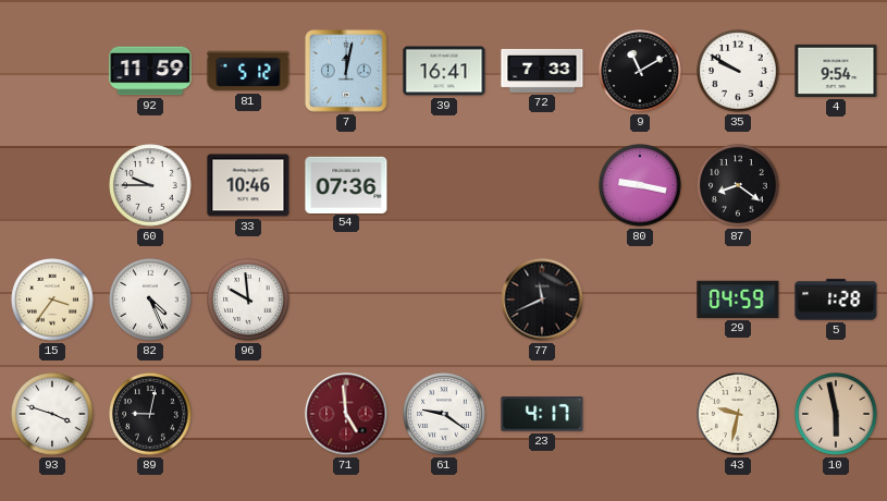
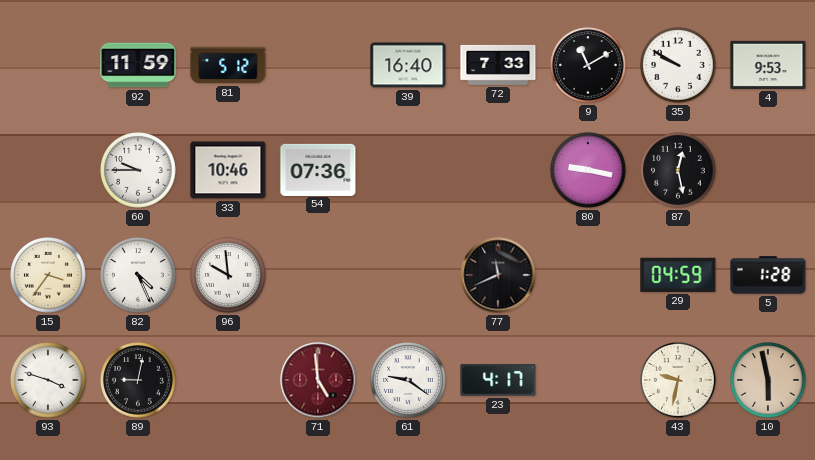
7: 12:02 -> none
39: 16:41 -> 16:40
4: 9:54 -> 9:53
87: 8:21 -> 12:28
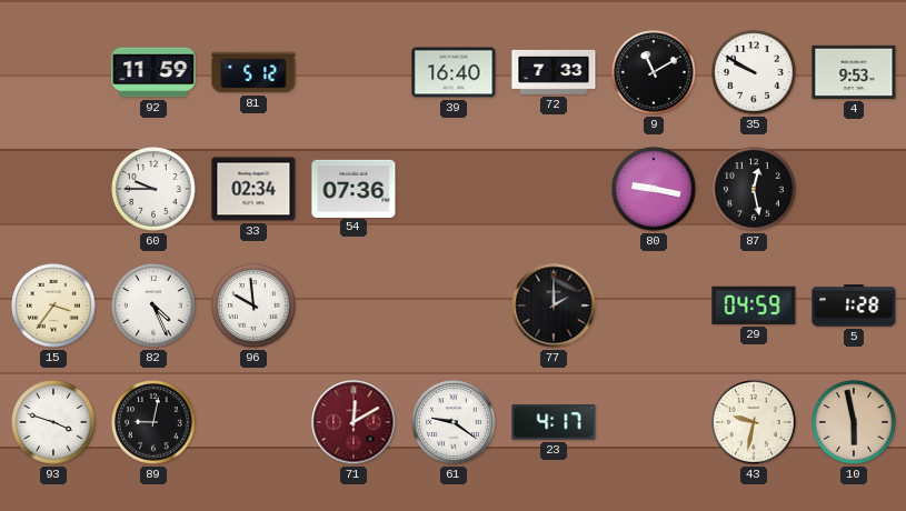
33: 10:46 -> 02:34
77: 11:41 -> 2:00
71: 4:59 -> 12:10
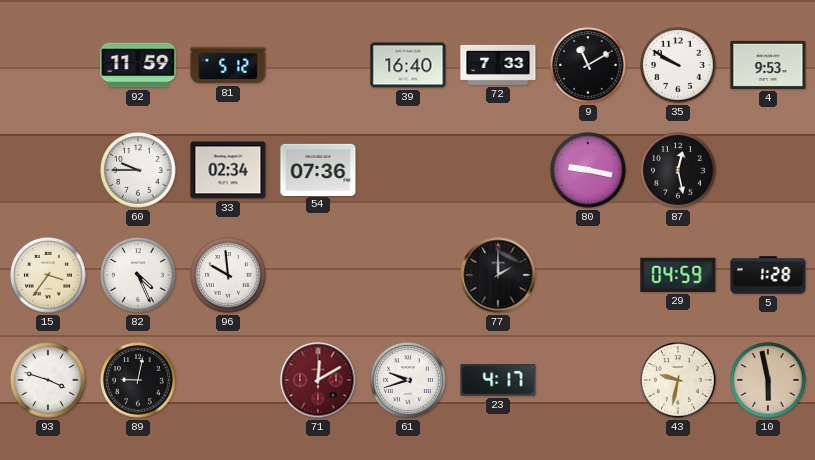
61: 9:21 -> 9:42
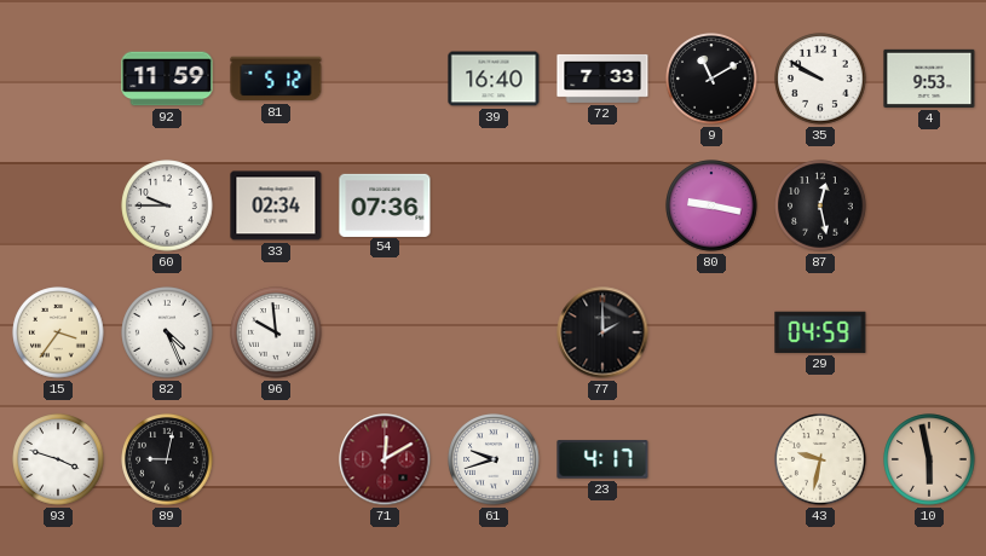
5: 1:28 -> none
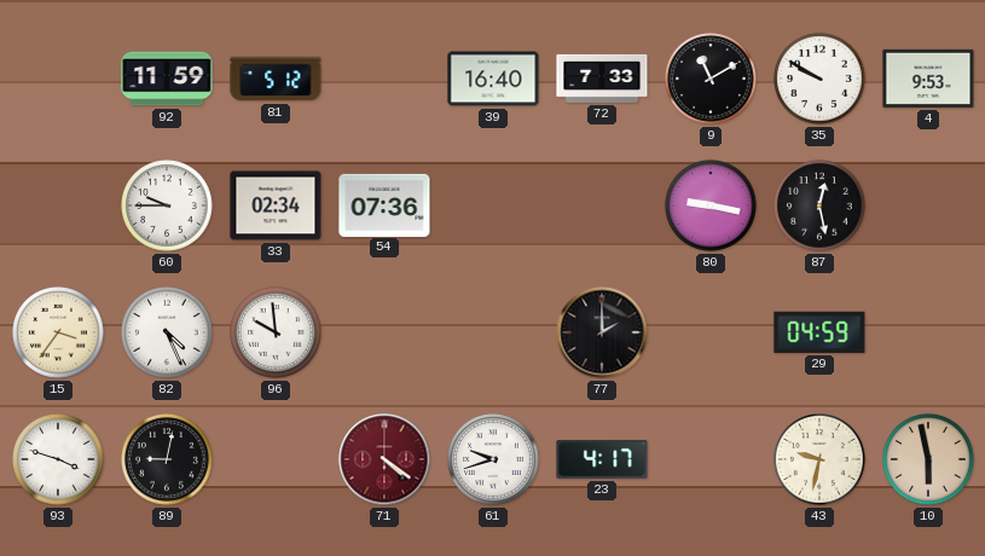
71: 12:10 -> 4:21
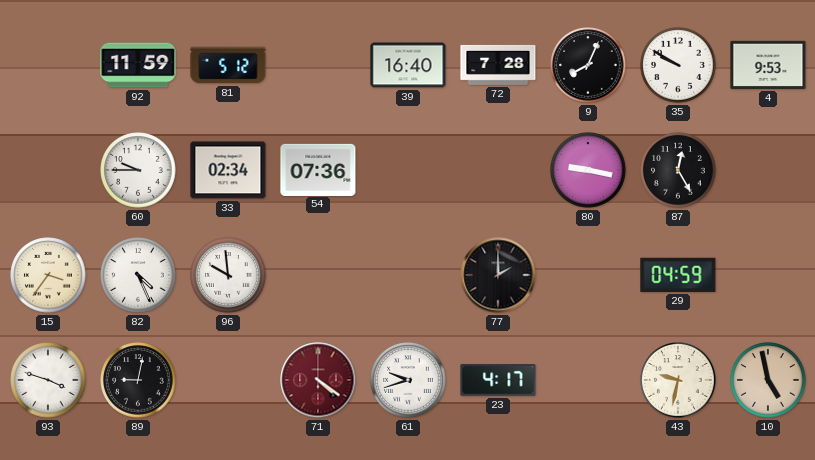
72: 7:33 -> 7:28
9: 11:10 -> 8:04
87: 12:28 -> 12:25
10: 5:58 -> 4:58
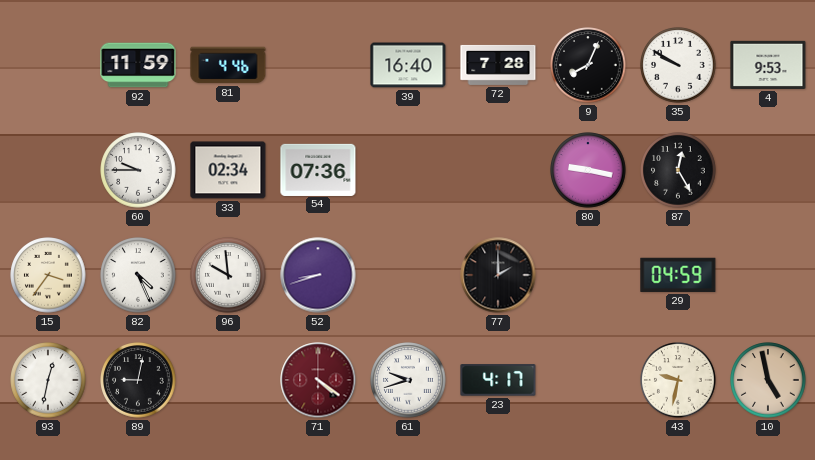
81: 5:12 -> 4:46
52: none -> 8:42
93: 3:48 -> 12:32
